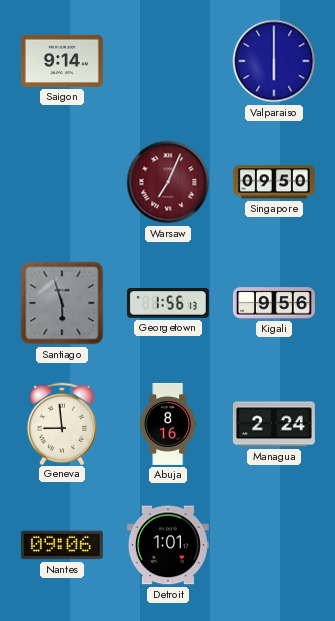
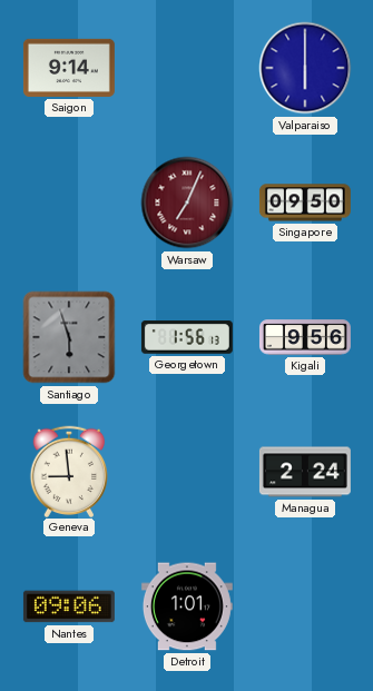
Abuja: 8:16 -> none
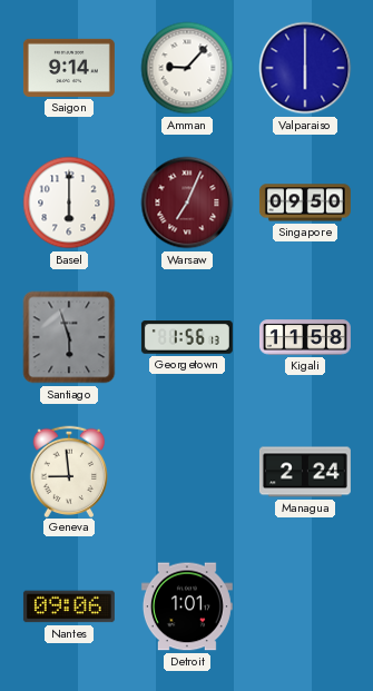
Amman: none -> 9:07
Basel: none -> 6:00
Kigali: 9:56 -> 11:58
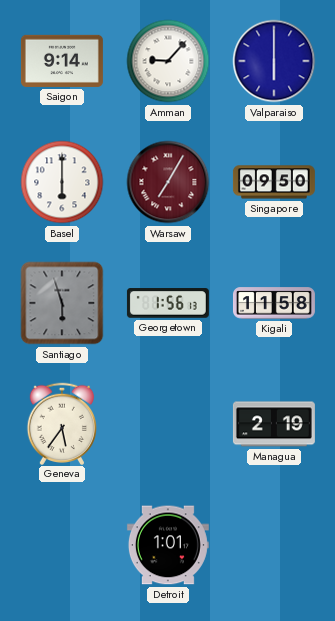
Warsaw: 7:04 -> 7:05
Geneva: 8:59 -> 5:36
Managua: 2:24 -> 2:19
Nantes: 09:06 -> none
